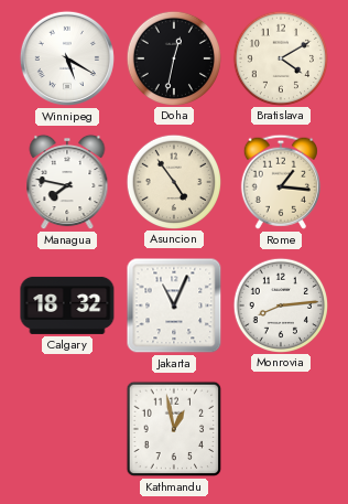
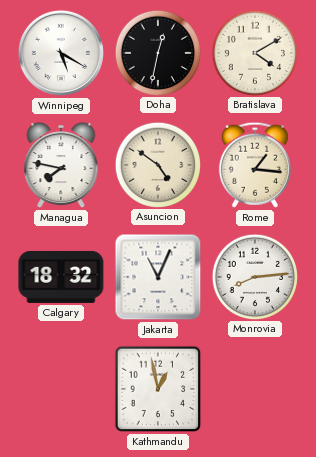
Asuncion: 4:54 -> 4:51
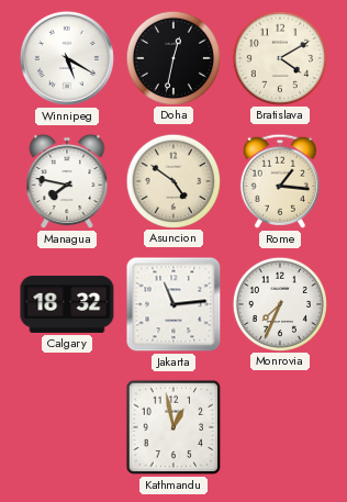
Jakarta: 11:04 -> 11:14
Monrovia: 8:14 -> 7:34
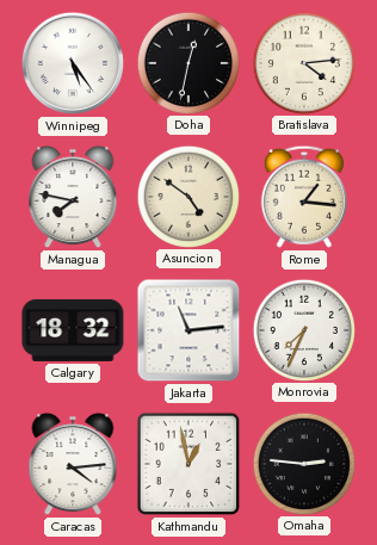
Winnipeg: 5:20 -> 5:24
Bratislava: 4:10 -> 4:14
Caracas: none -> 4:14
Omaha: none -> 2:46
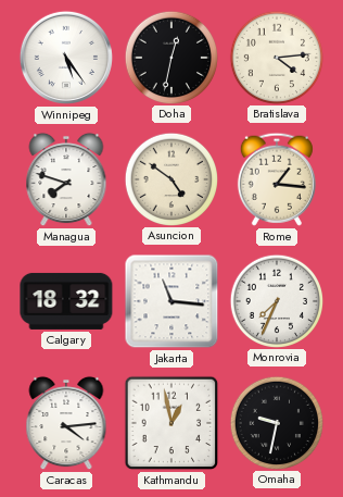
Managua: 7:47 -> 7:48
Jakarta: 11:14 -> 11:16
Omaha: 2:46 -> 9:32
